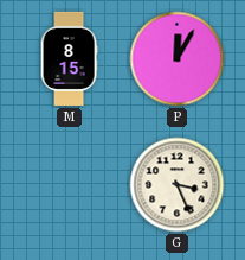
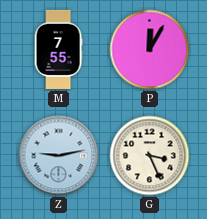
M: 8:15 -> 7:55
Z: none -> 9:13
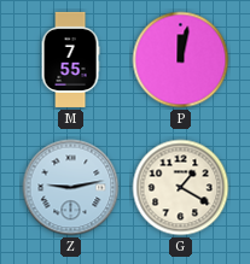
P: 12:05 -> 12:02
G: 3:26 -> 1:20
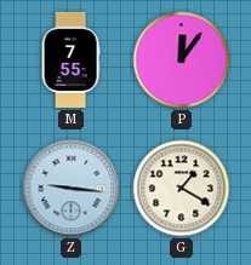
P: 12:02 -> 12:06
Z: 9:13 -> 9:16
